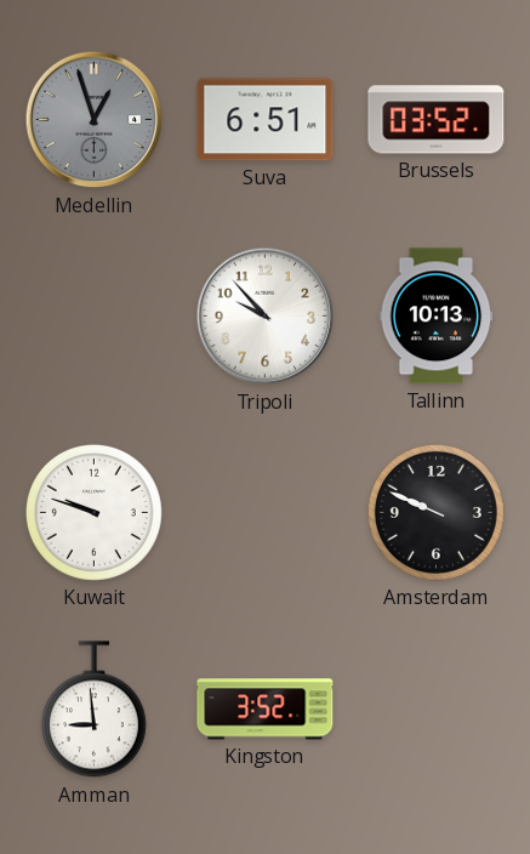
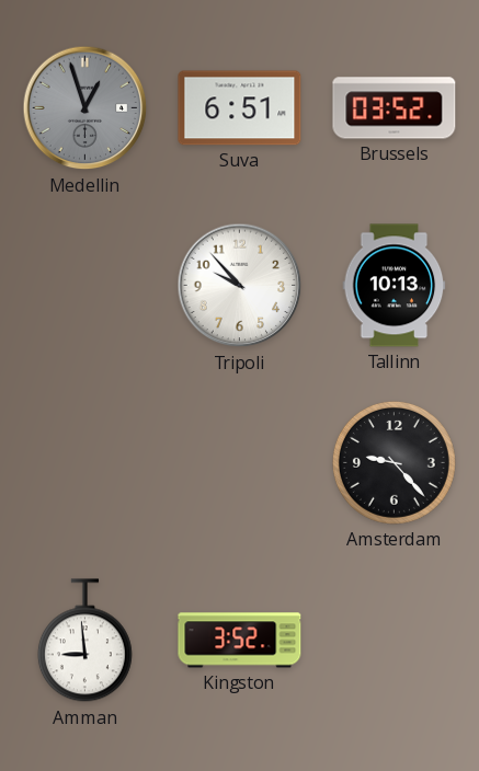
Kuwait: 9:48 -> none
Amsterdam: 9:49 -> 9:23
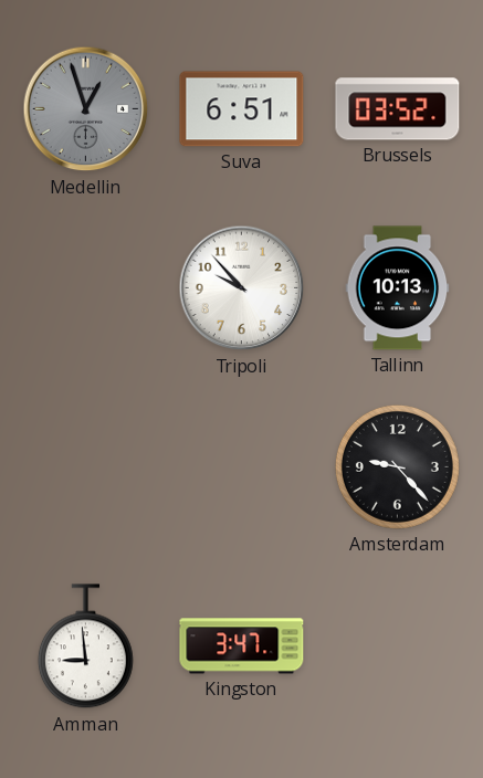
Kingston: 3:52 -> 3:47
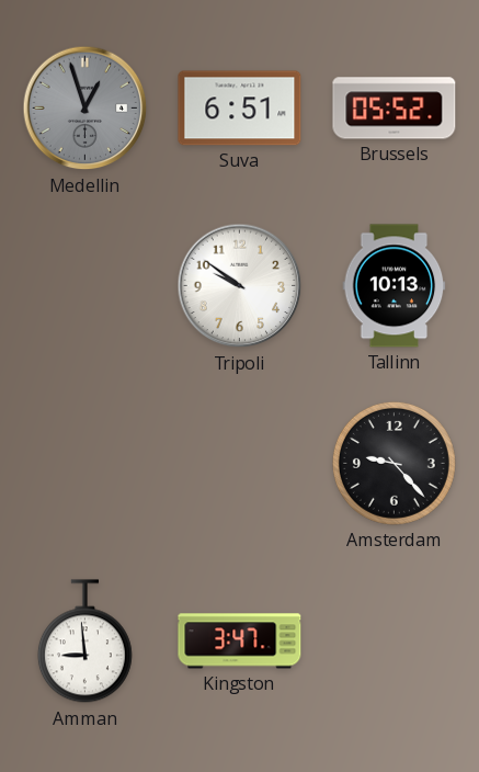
Brussels: 03:52 -> 05:52
Tripoli: 9:53 -> 9:51
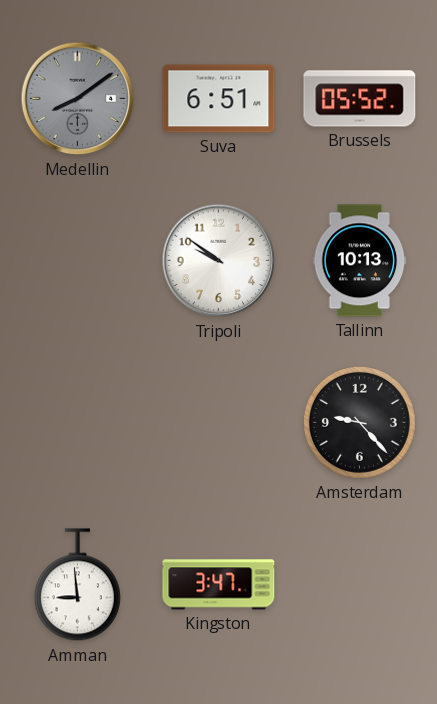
Medellin: 12:57 -> 8:09
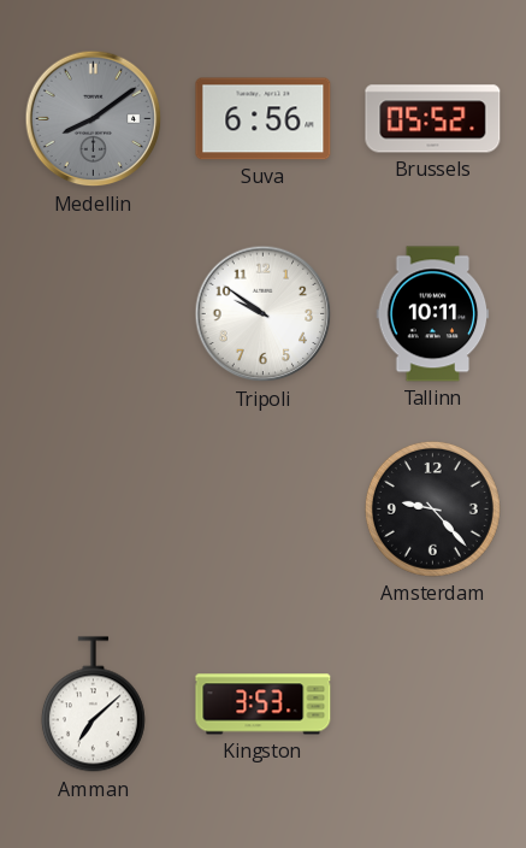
Suva: 6:51 -> 6:56
Tallinn: 10:13 -> 10:11
Amman: 8:59 -> 7:08
Kingston: 3:47 -> 3:53
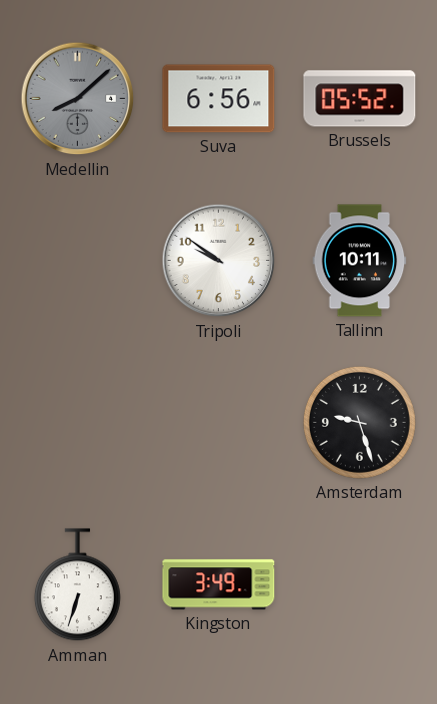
Medellin: 8:09 -> 8:08
Amsterdam: 9:23 -> 9:27
Amman: 7:08 -> 6:33
Kingston: 3:53 -> 3:49
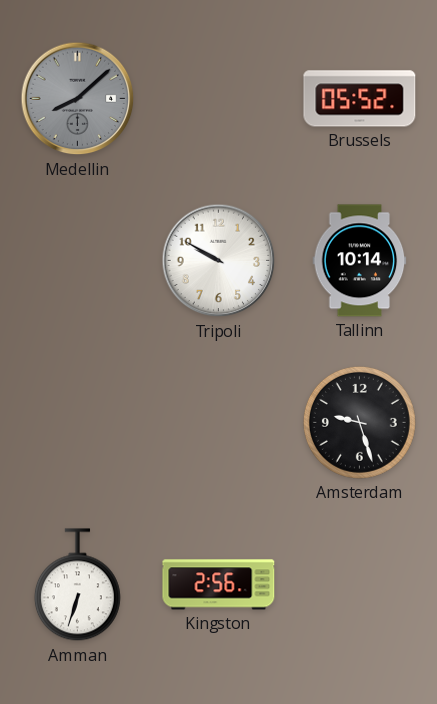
Suva: 6:56 -> none
Tripoli: 9:51 -> 9:50
Tallinn: 10:11 -> 10:14
Kingston: 3:49 -> 2:56
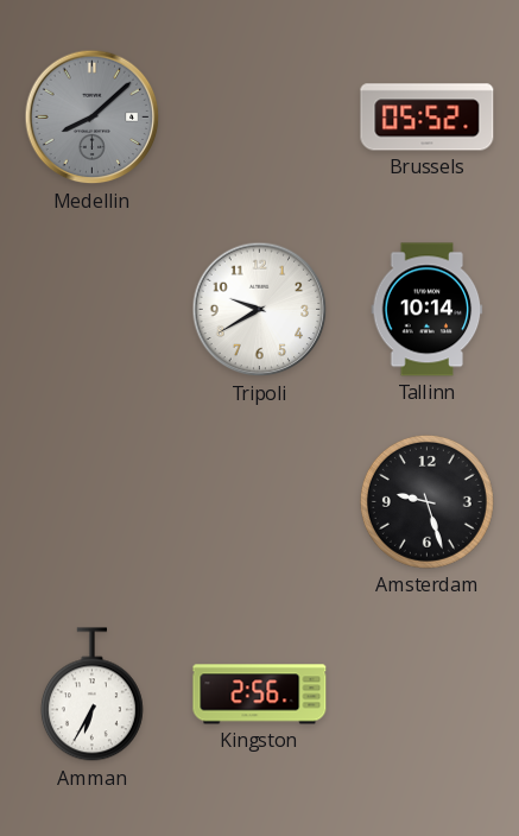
Tripoli: 9:50 -> 9:40
Amman: 6:33 -> 6:35
